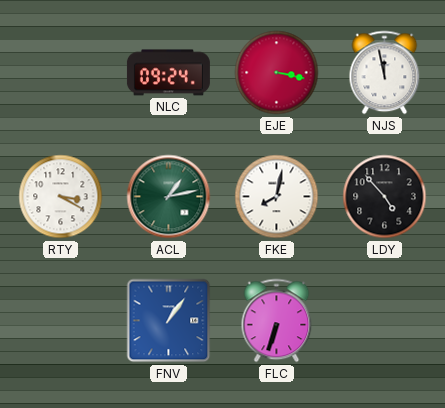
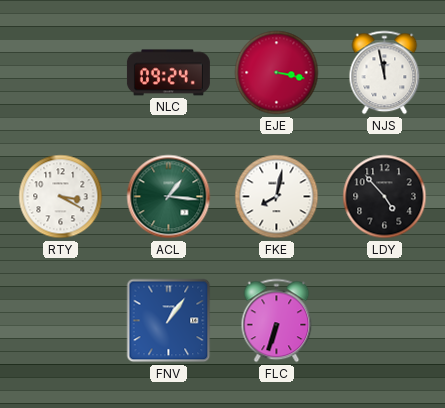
ACL: 1:13 -> 1:16
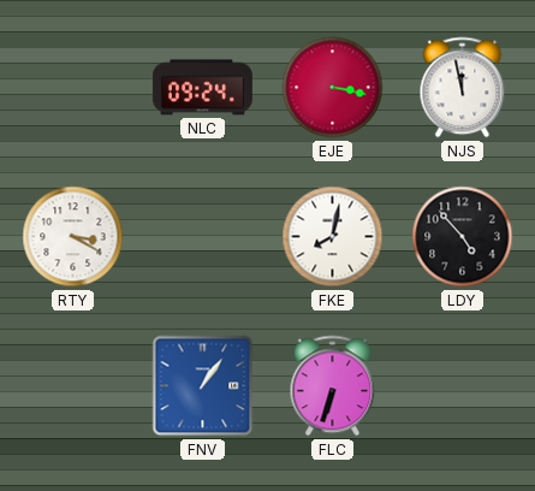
ACL: 1:16 -> none
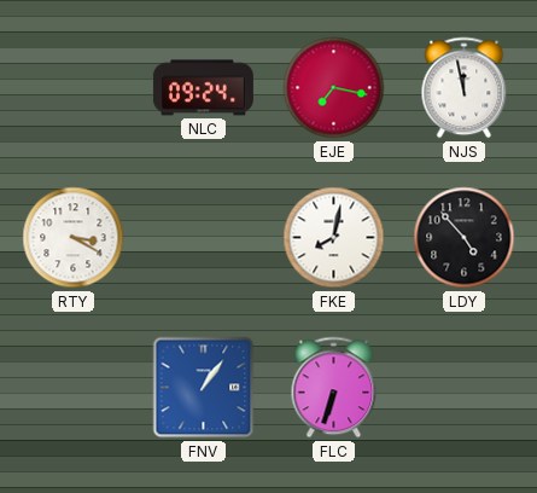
EJE: 3:17 -> 7:17
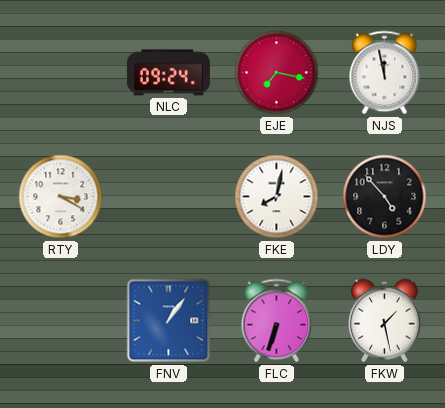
FKW: none -> 1:28
